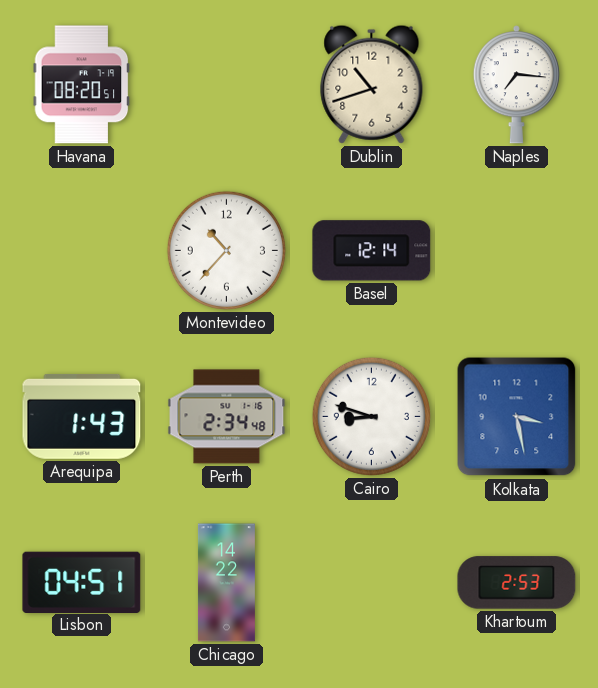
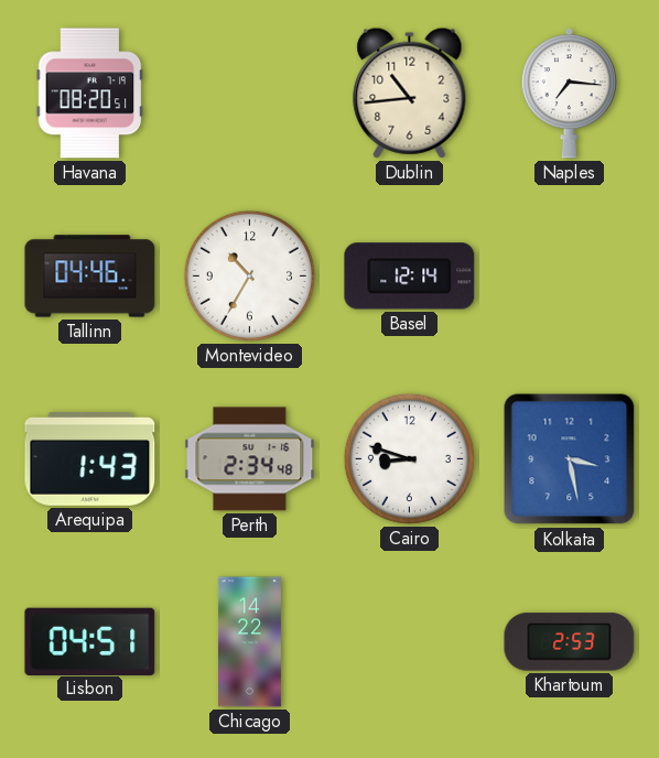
Dublin: 10:42 -> 10:44
Tallinn: none -> 04:46
Montevideo: 10:37 -> 10:35
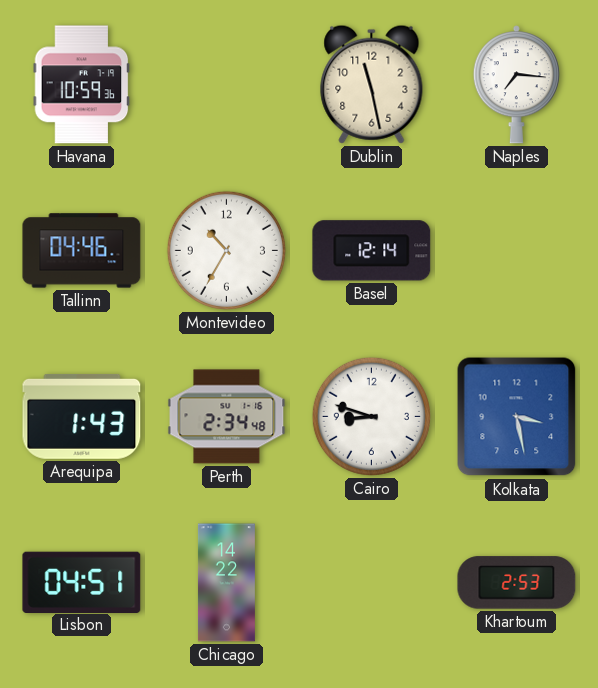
Havana: 08:20 -> 10:59
Dublin: 10:44 -> 11:28
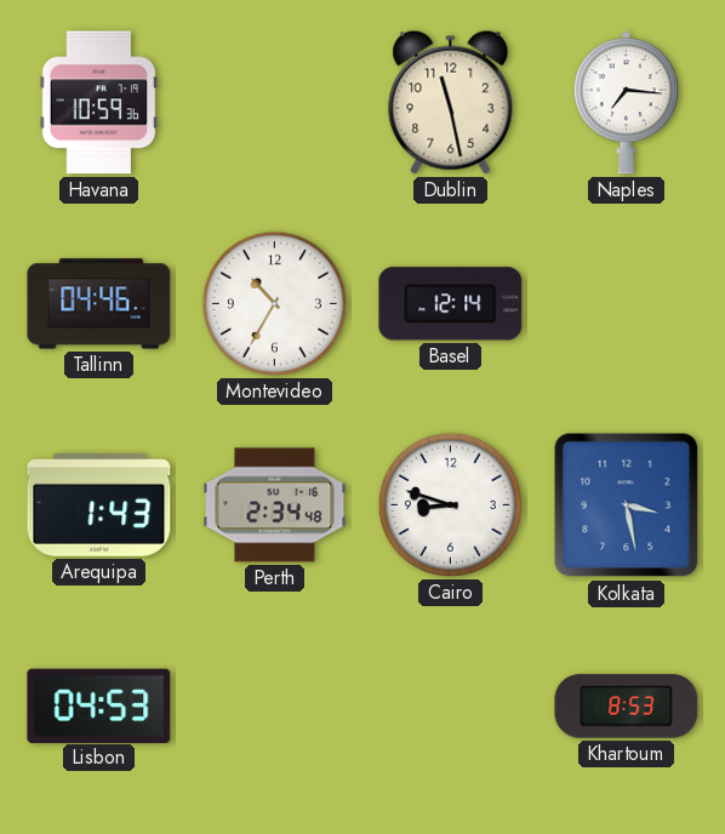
Lisbon: 04:51 -> 04:53
Chicago: 14:22 -> none
Khartoum: 2:53 -> 8:53
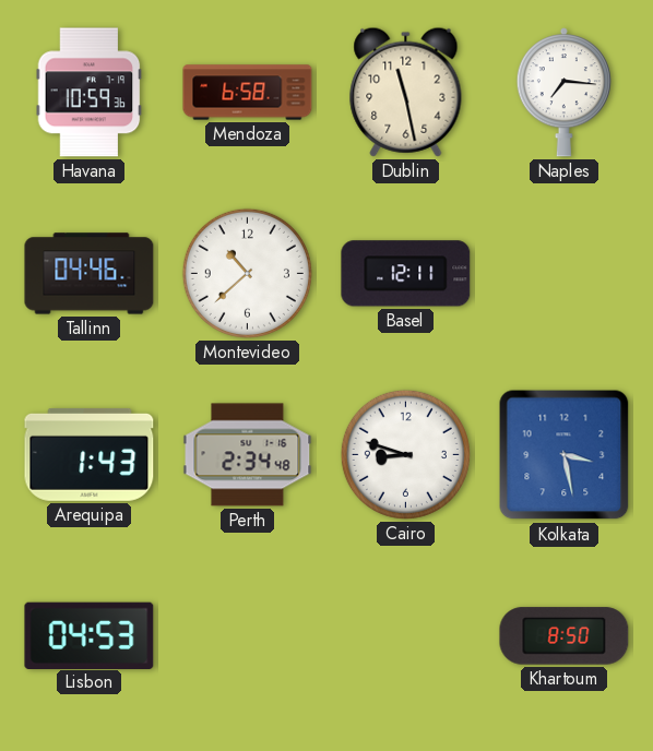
Mendoza: none -> 6:58
Montevideo: 10:35 -> 10:38
Basel: 12:14 -> 12:11
Khartoum: 8:53 -> 8:50
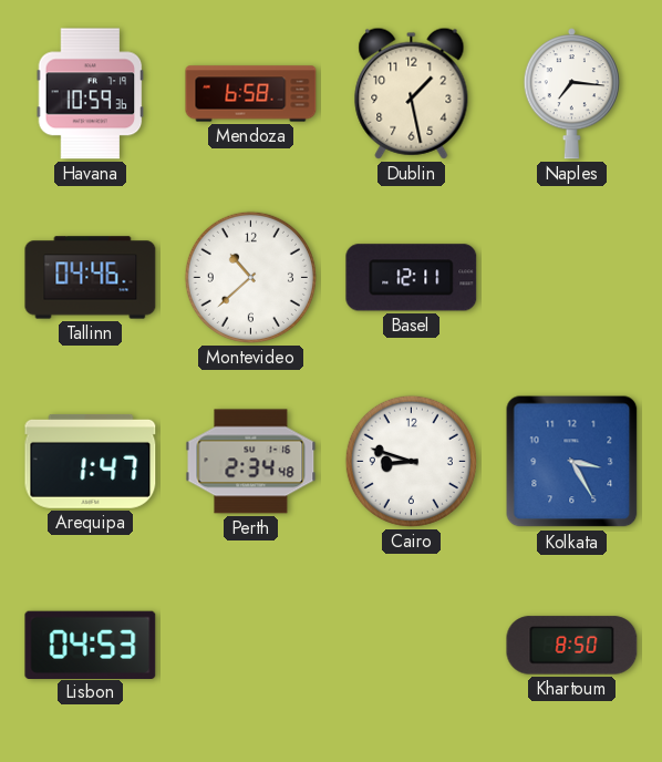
Dublin: 11:28 -> 1:28
Arequipa: 1:43 -> 1:47
Kolkata: 3:28 -> 3:25
